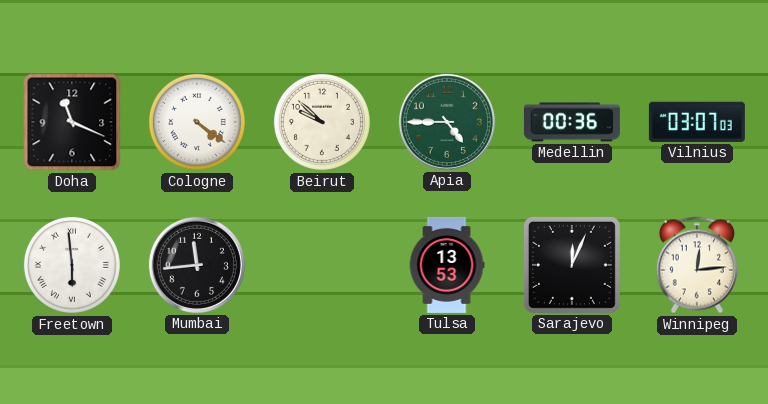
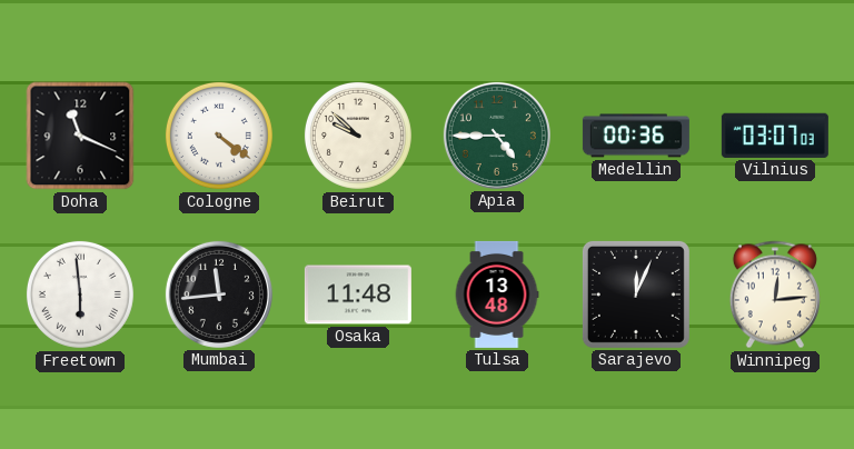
Osaka: none -> 11:48
Tulsa: 13:53 -> 13:48
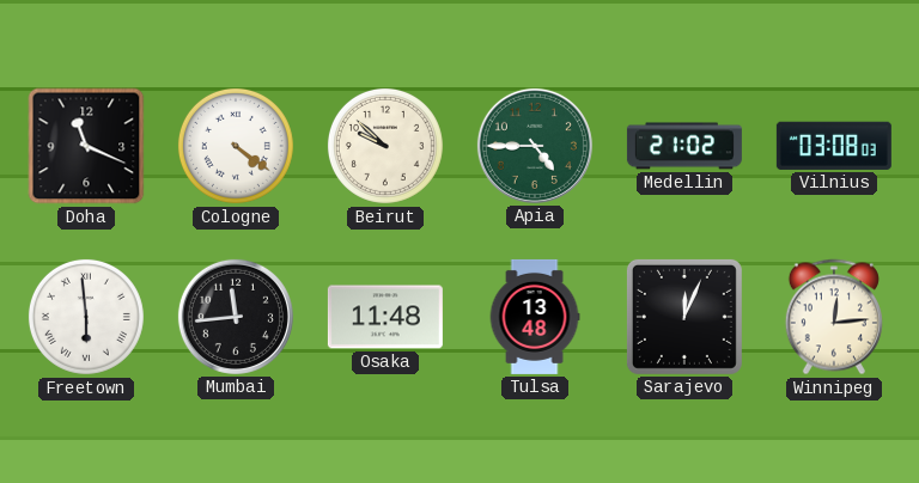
Medellin: 00:36 -> 21:02
Vilnius: 03:07 -> 03:08
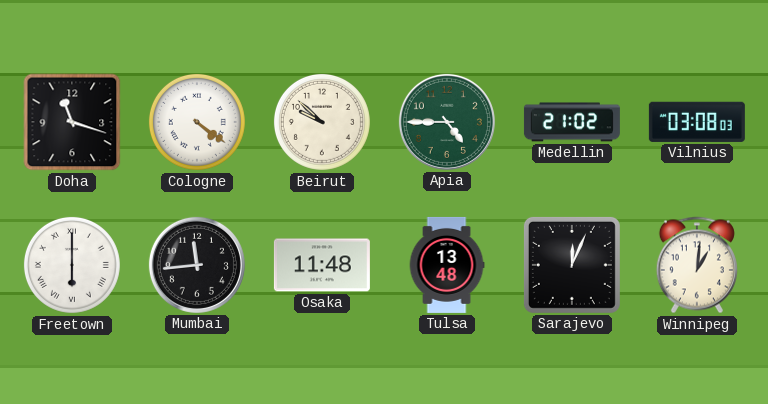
Doha: 11:19 -> 11:18
Freetown: 5:59 -> 6:00
Winnipeg: 12:14 -> 1:01
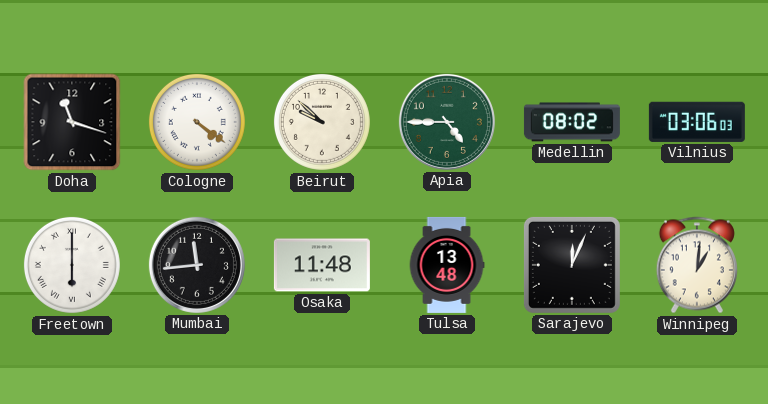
Medellin: 21:02 -> 08:02
Vilnius: 03:08 -> 03:06
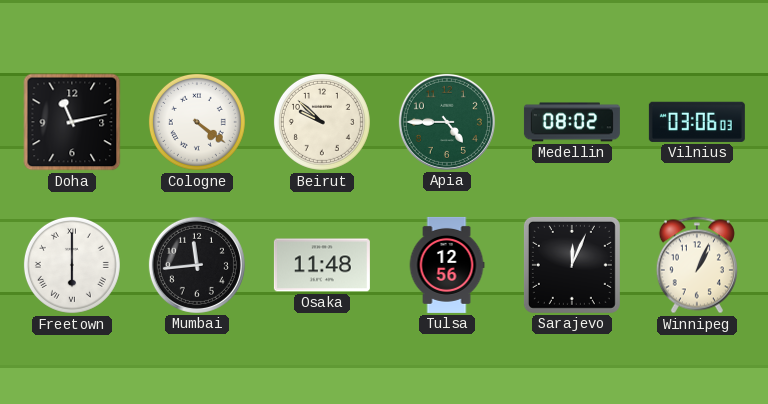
Doha: 11:18 -> 11:13
Tulsa: 13:48 -> 12:56
Winnipeg: 1:01 -> 1:04
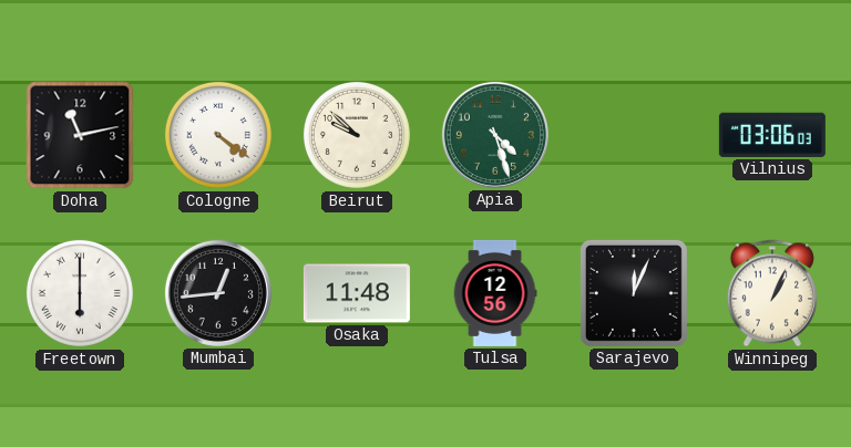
Apia: 4:45 -> 4:27
Medellin: 08:02 -> none
Mumbai: 11:44 -> 12:44
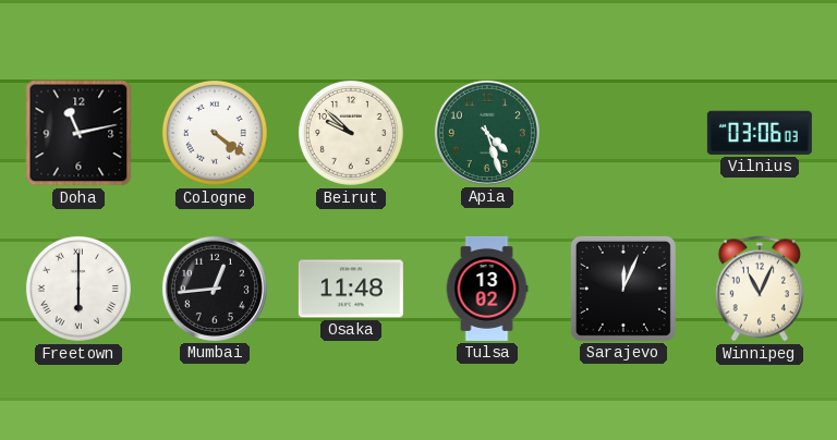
Tulsa: 12:56 -> 13:02
Winnipeg: 1:04 -> 11:04
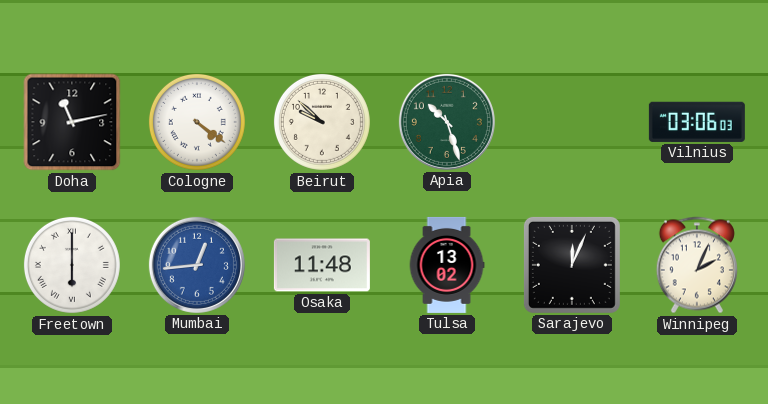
Apia: 4:27 -> 10:27
Mumbai dial: black -> blue
Winnipeg: 11:04 -> 2:04
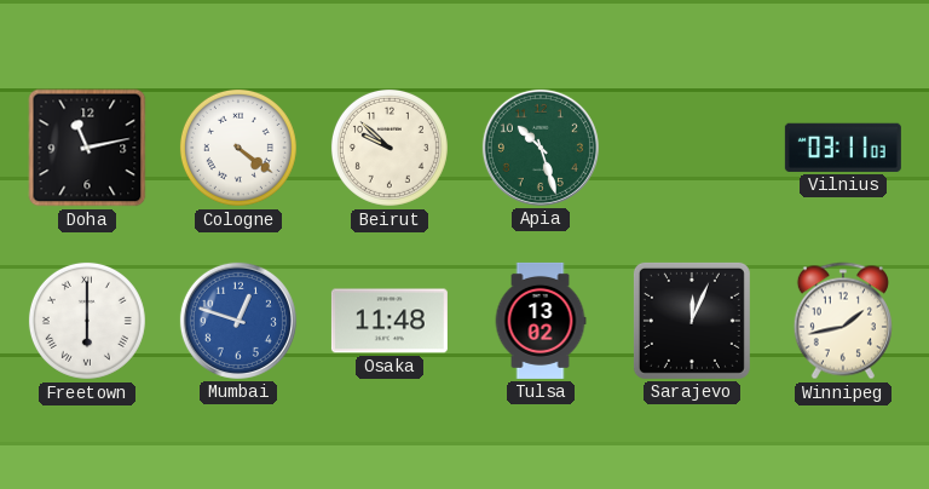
Vilnius: 03:06 -> 03:11
Mumbai: 12:44 -> 12:48
Winnipeg: 2:04 -> 1:43
